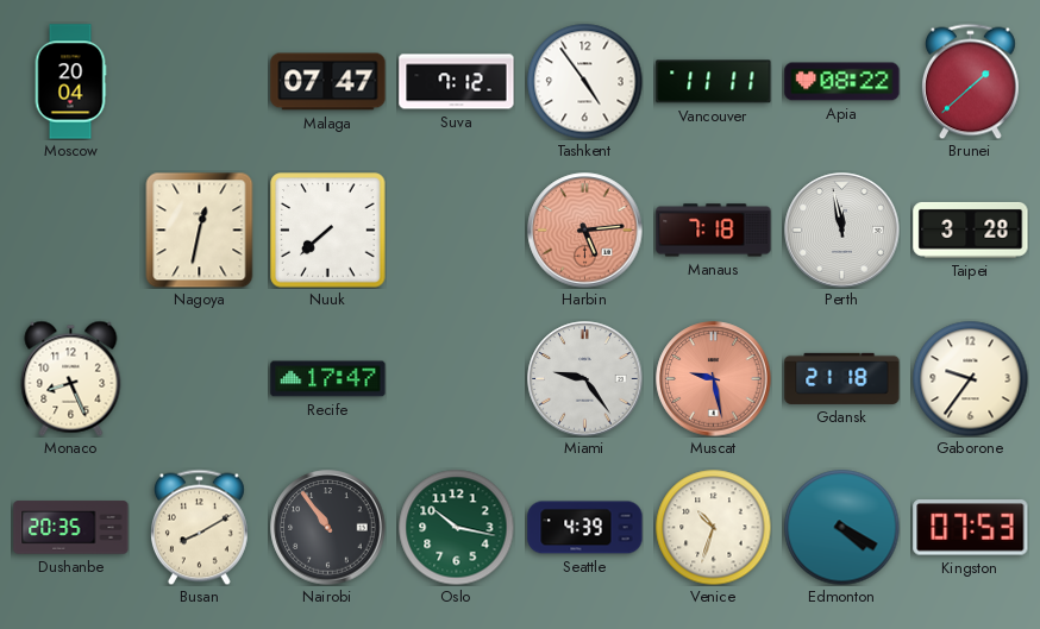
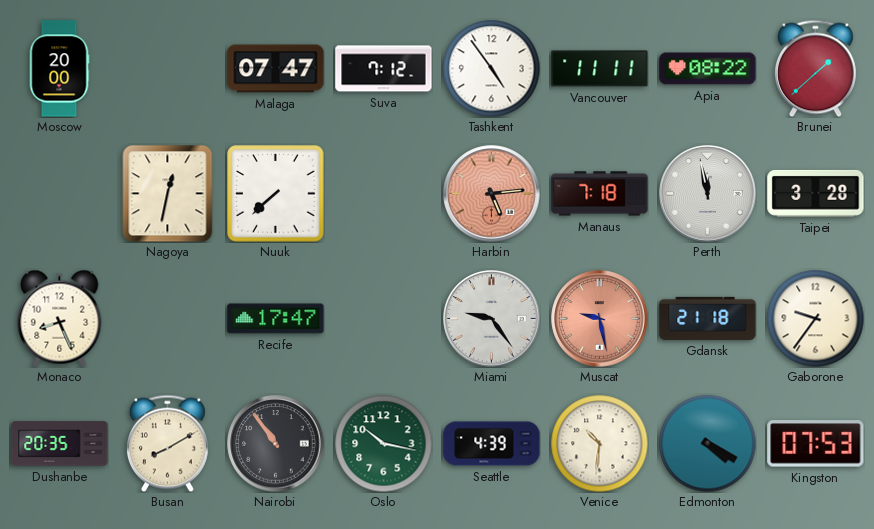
Moscow: 20:04 -> 20:00
Venice: 10:33 -> 10:31
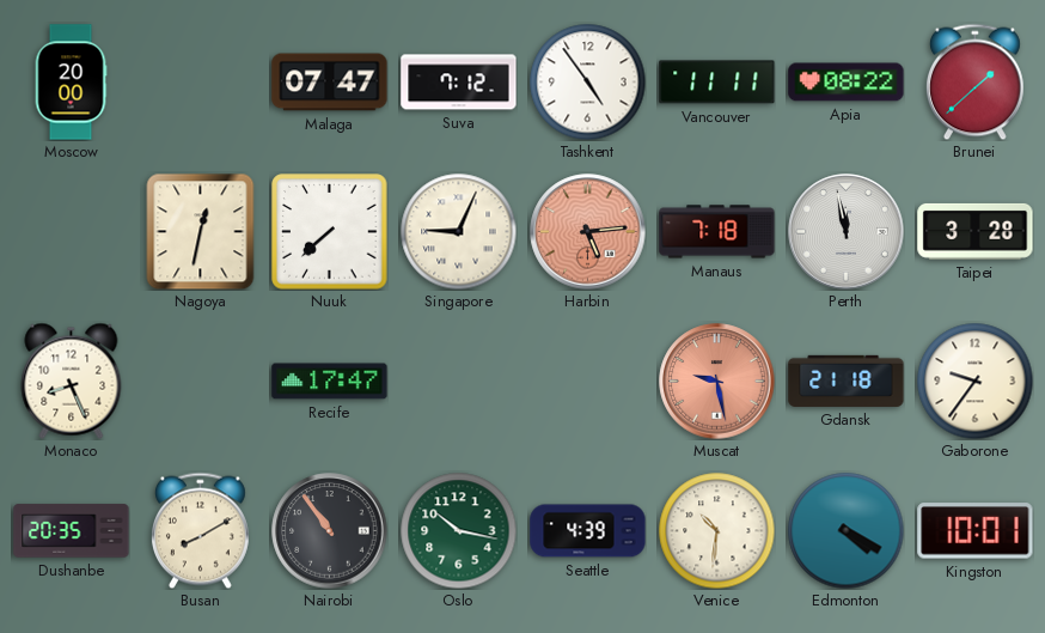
Singapore: none -> 9:04
Miami: 9:24 -> none
Kingston: 07:53 -> 10:01
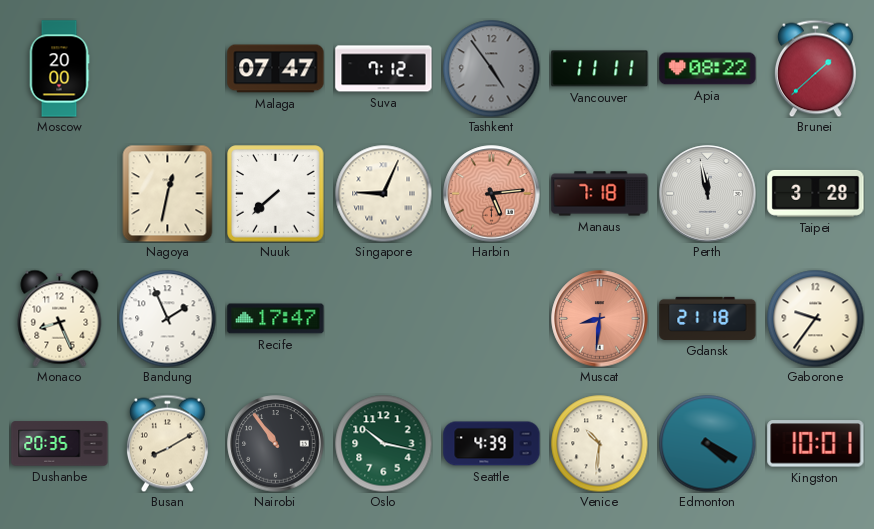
Tashkent dial: white -> grey
Bandung: none -> 1:56
Muscat: 9:28 -> 8:31
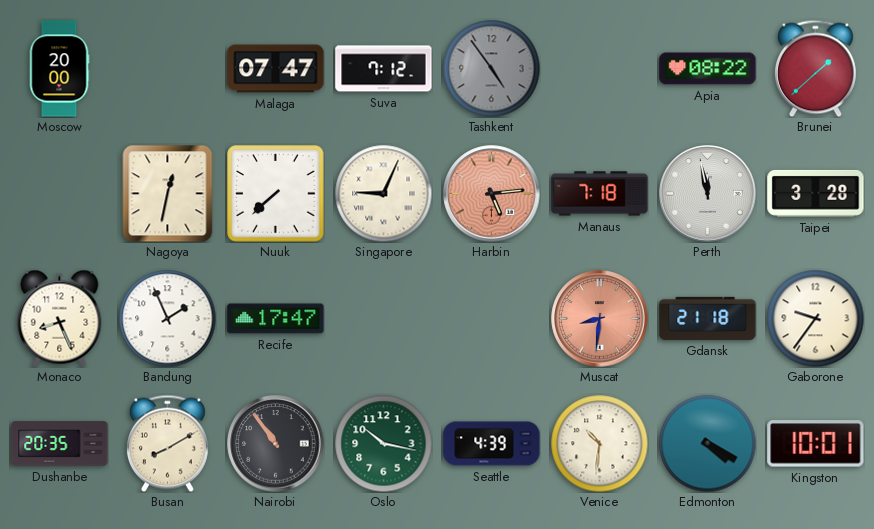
Vancouver: 11:11 -> none
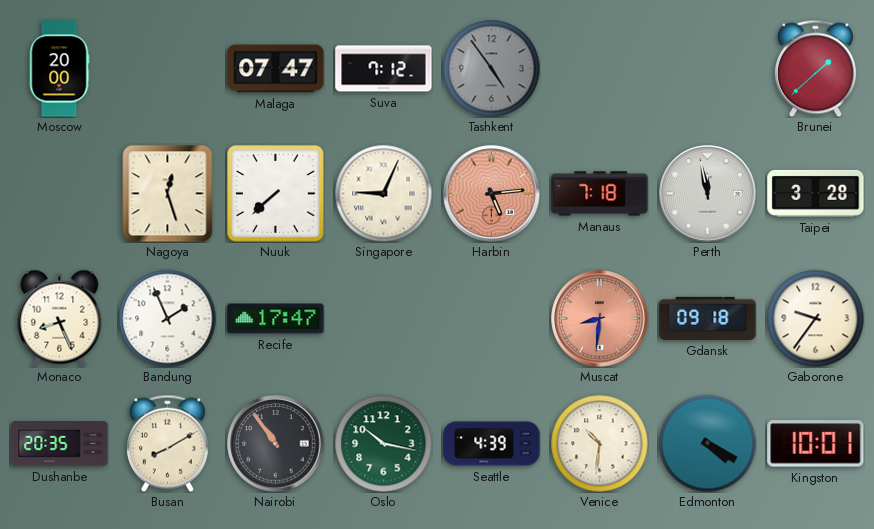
Apia: 08:22 -> none
Nagoya: 12:32 -> 12:27
Gdansk: 21:18 -> 09:18
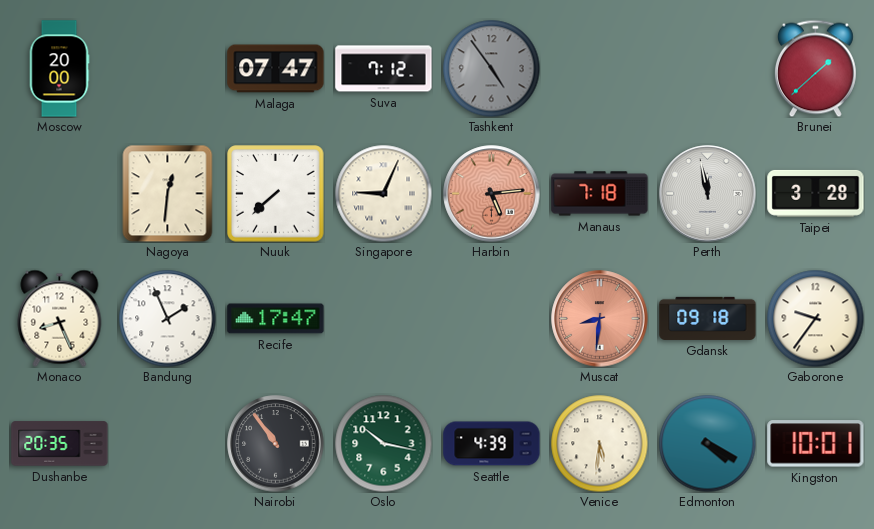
Nagoya: 12:27 -> 12:31
Busan: 8:10 -> none
Venice: 10:31 -> 5:31
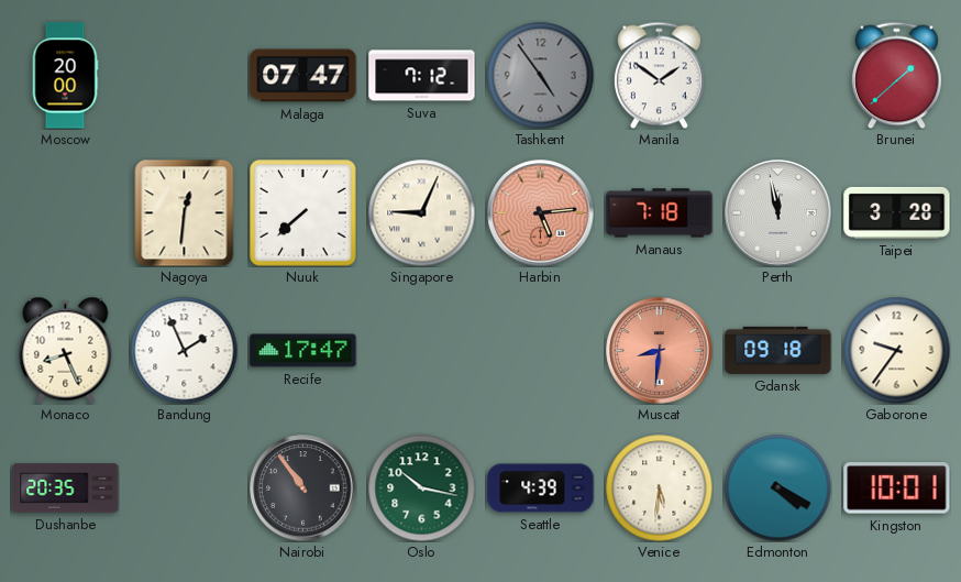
Manila: none -> 1:51
